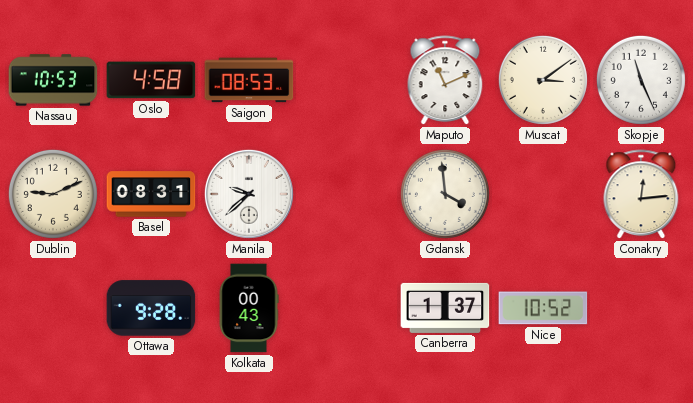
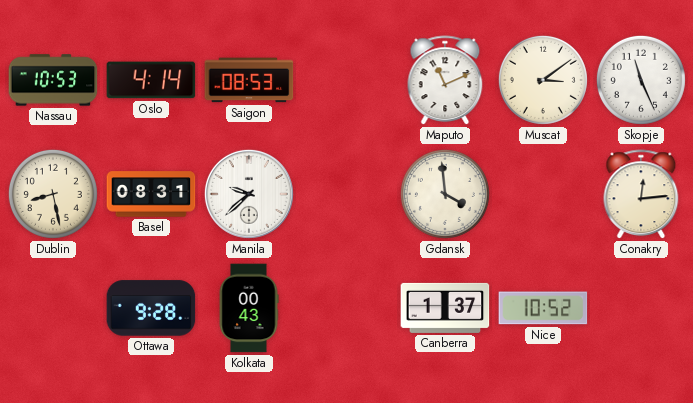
Oslo: 4:58 -> 4:14
Dublin: 9:11 -> 8:28
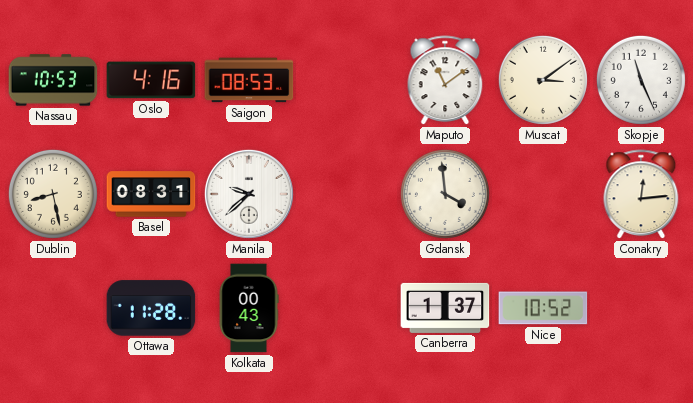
Oslo: 4:14 -> 4:16
Maputo: 11:11 -> 11:09
Ottawa: 9:28 -> 11:28
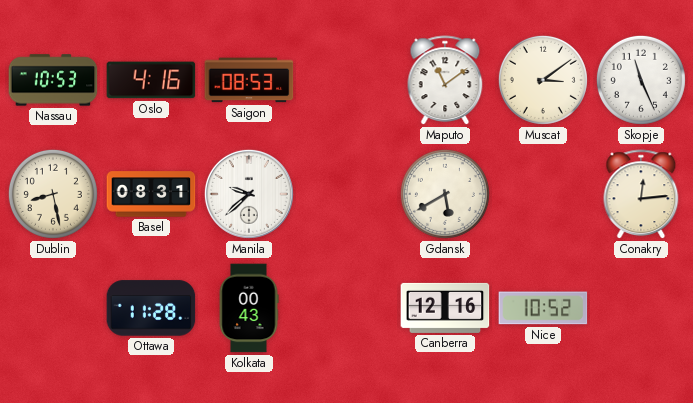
Gdansk: 3:59 -> 5:40
Canberra: 1:37 -> 12:16
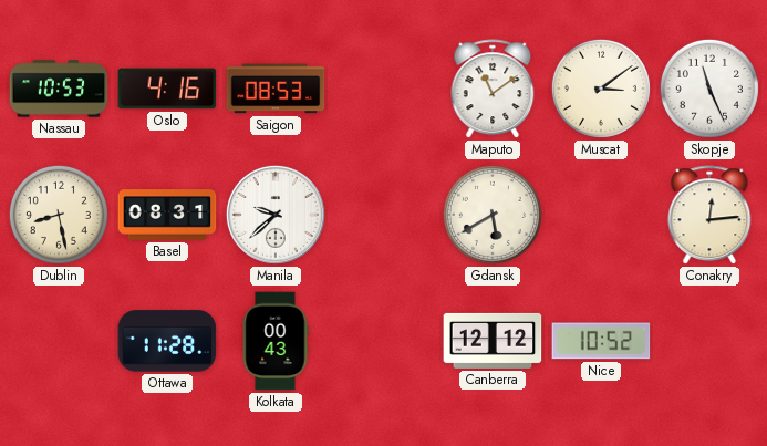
Canberra: 12:16 -> 12:12
